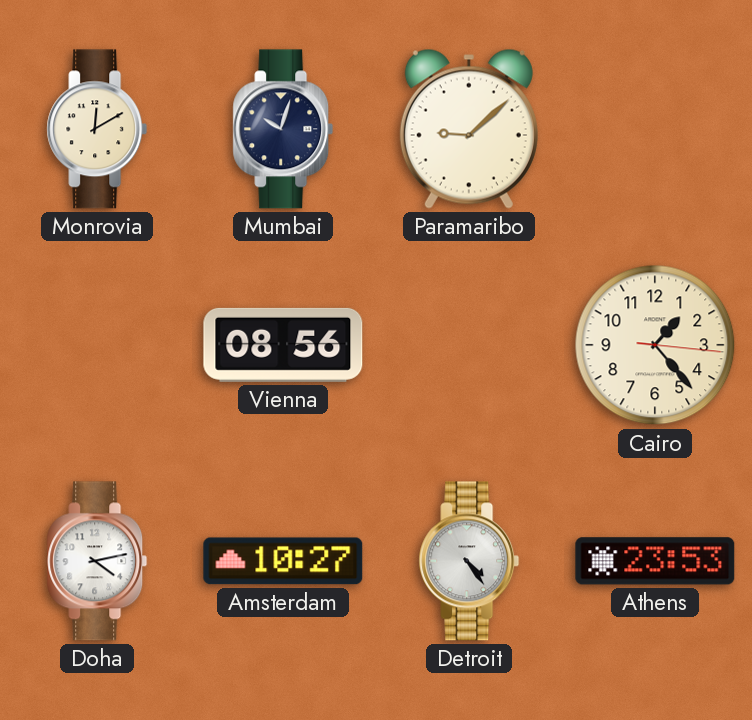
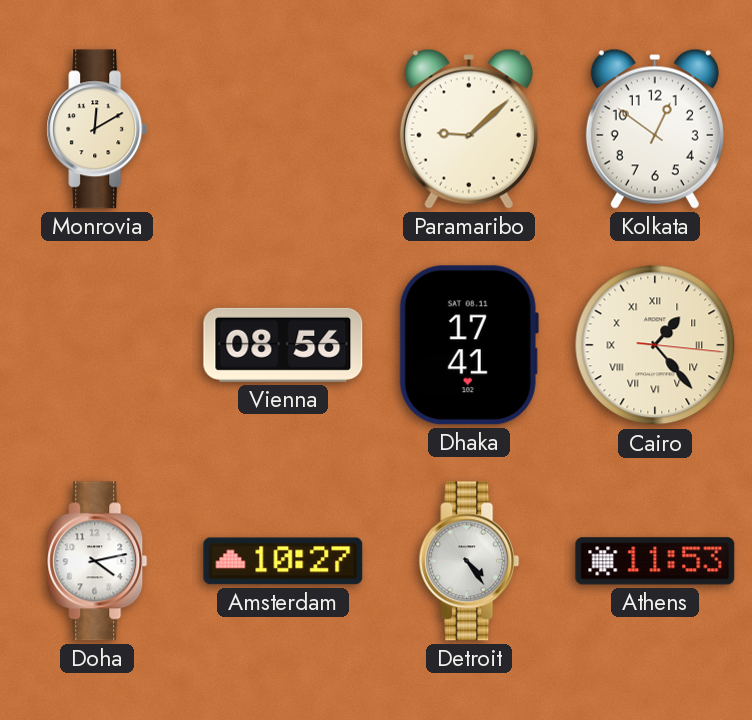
Mumbai: 10:03 -> none
Kolkata: none -> 12:51
Dhaka: none -> 17:41
Cairo numerals: Arabic -> Roman
Athens: 23:53 -> 11:53
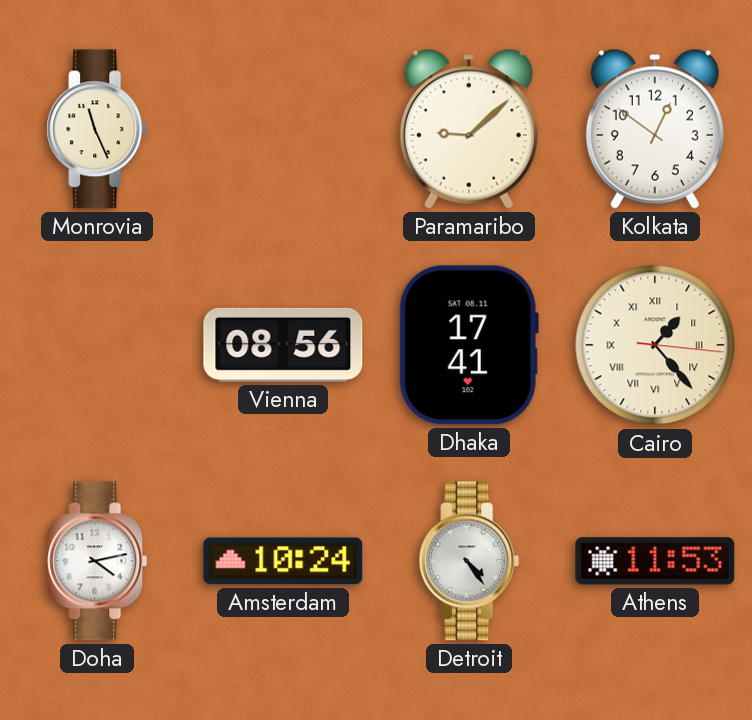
Monrovia: 12:10 -> 11:26
Amsterdam: 10:27 -> 10:24
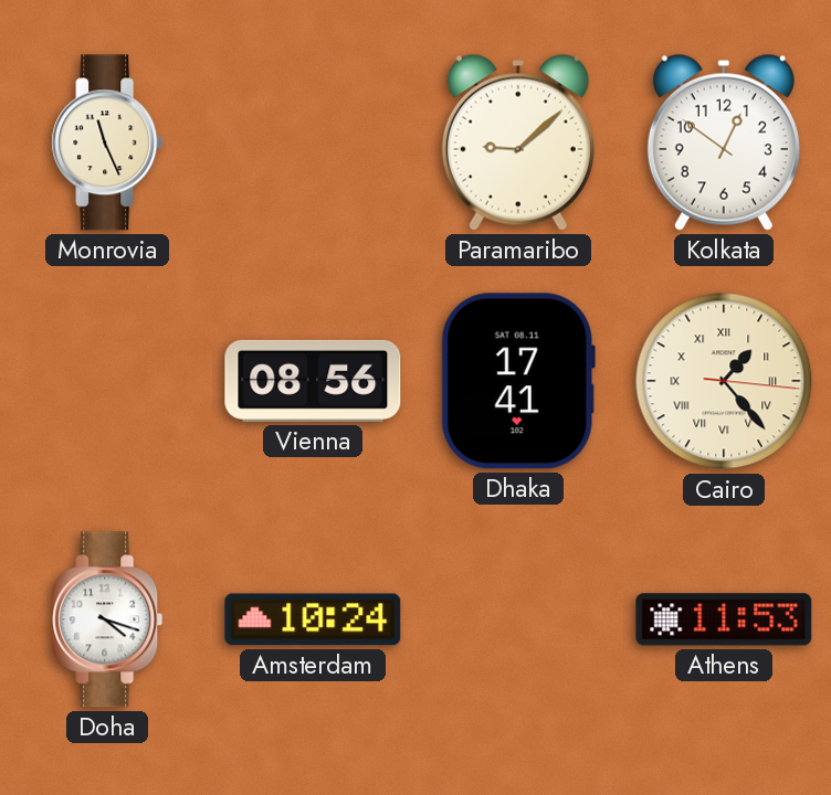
Doha: 4:13 -> 4:18
Detroit: 4:24 -> none
